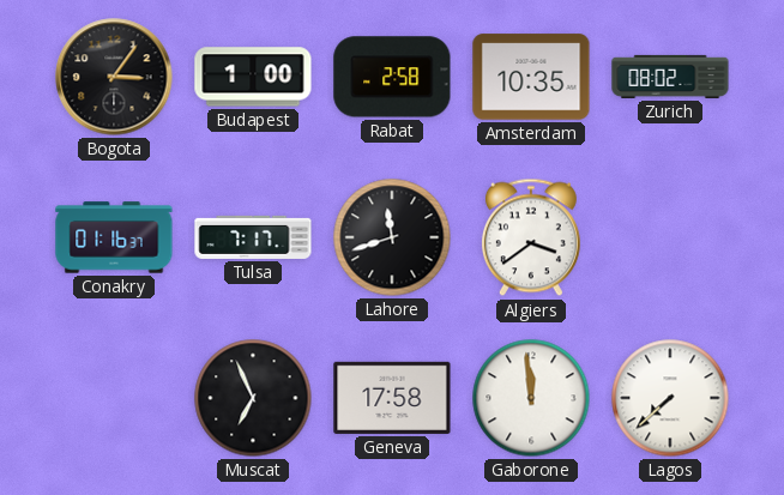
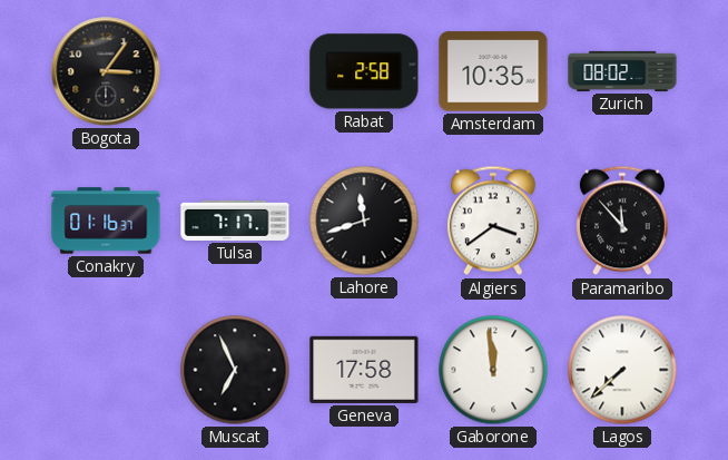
Budapest: 1:00 -> none
Paramaribo: none -> 11:53
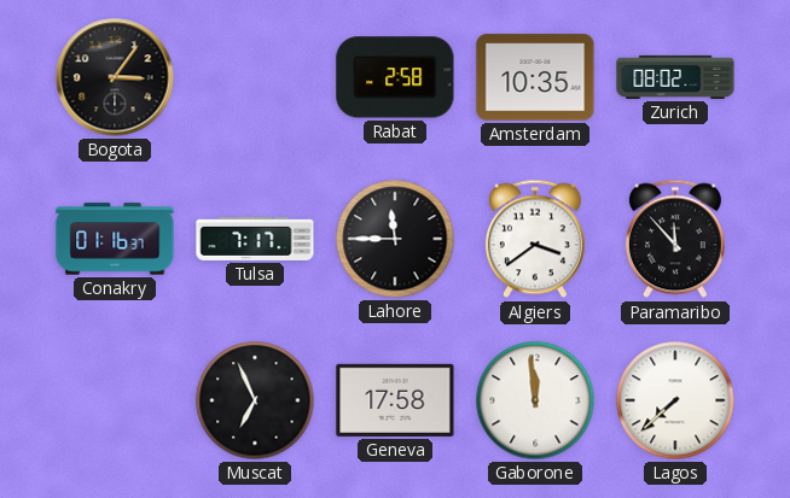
Lahore: 11:42 -> 11:45
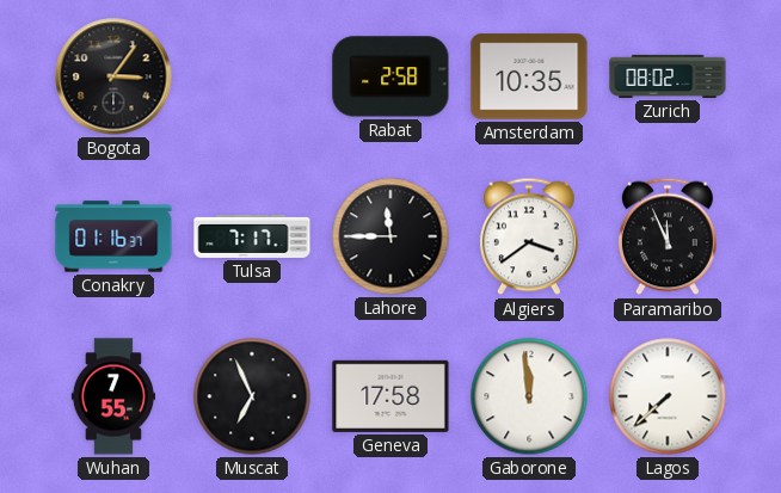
Paramaribo: 11:53 -> 11:56
Wuhan: none -> 7:55
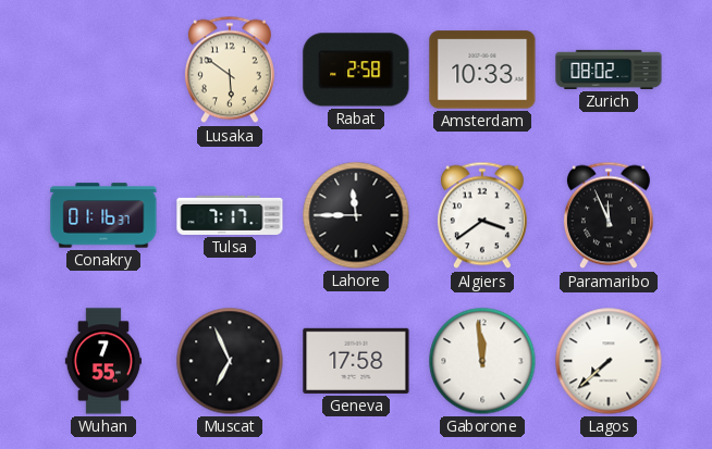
Bogota: 3:06 -> none
Lusaka: none -> 5:51
Amsterdam: 10:35 -> 10:33
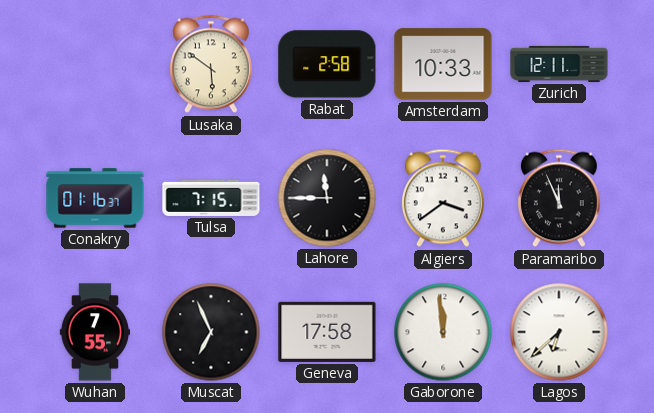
Zurich: 08:02 -> 12:11
Tulsa: 7:17 -> 7:15
Lagos: 7:38 -> 6:38
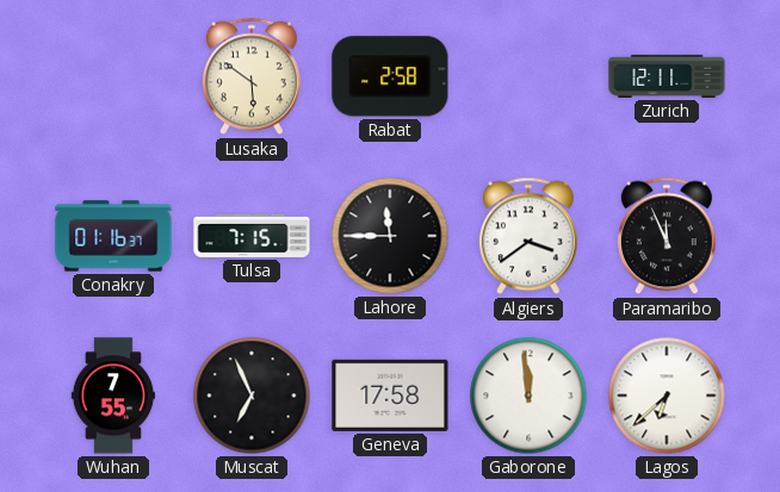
Amsterdam: 10:33 -> none
